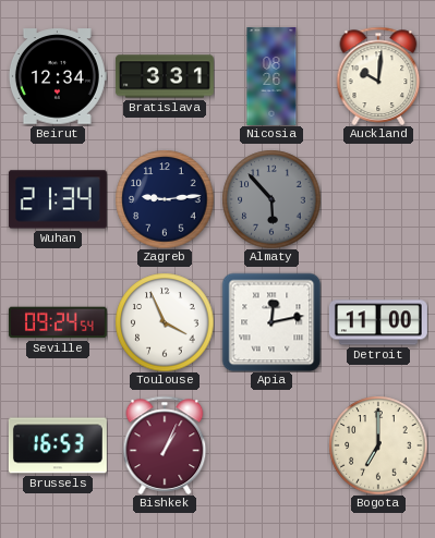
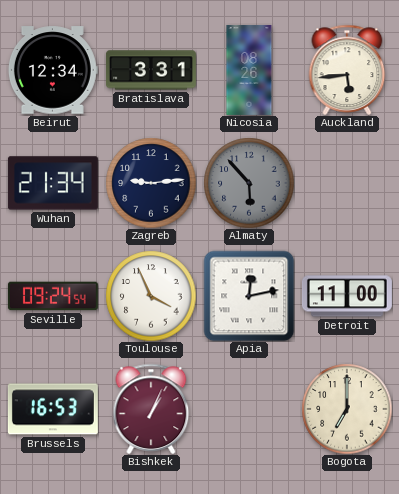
Auckland: 10:01 -> 5:44
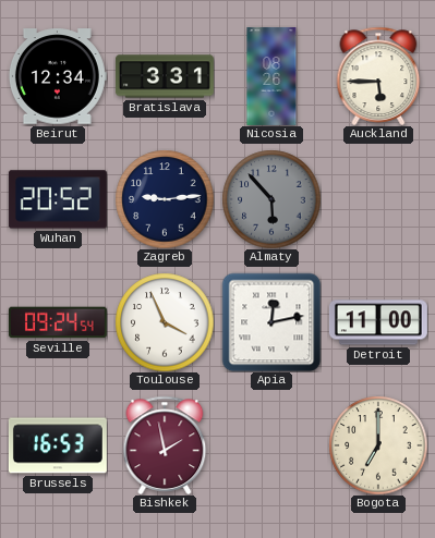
Auckland: 5:44 -> 5:45
Wuhan: 21:34 -> 20:52
Bishkek: 1:04 -> 1:58
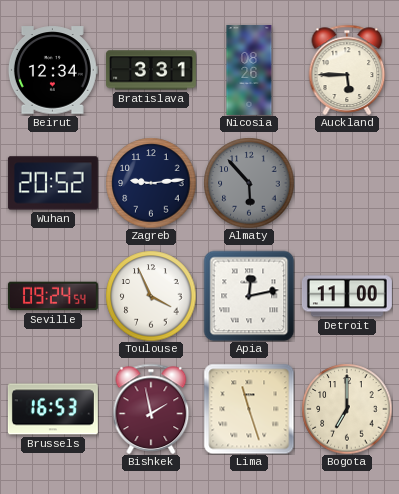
Lima: none -> 11:27
